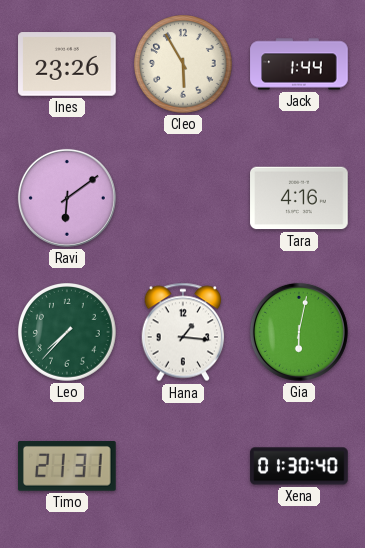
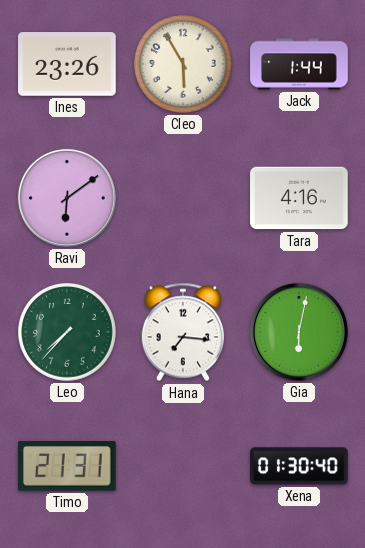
Hana: 1:16 -> 7:16
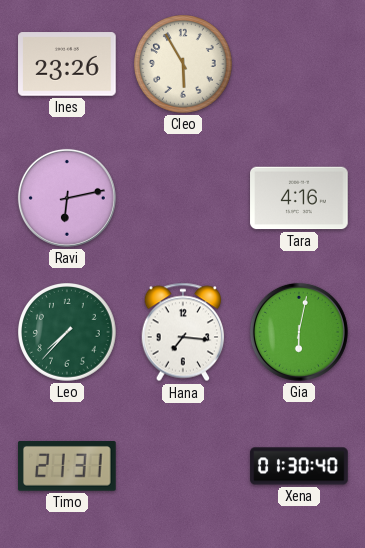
Jack: 1:44 -> none
Ravi: 6:09 -> 6:13
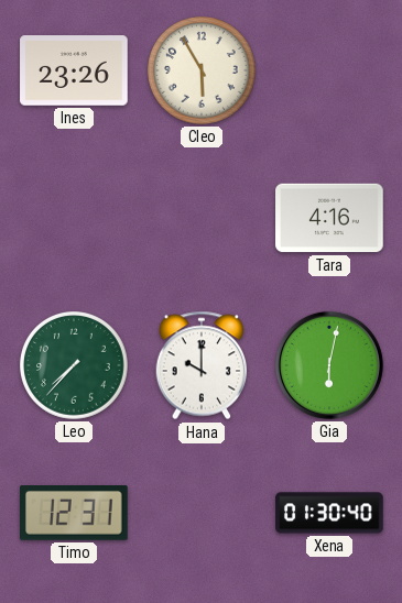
Ravi: 6:13 -> none
Hana: 7:16 -> 10:00
Timo: 21:31 -> 12:31
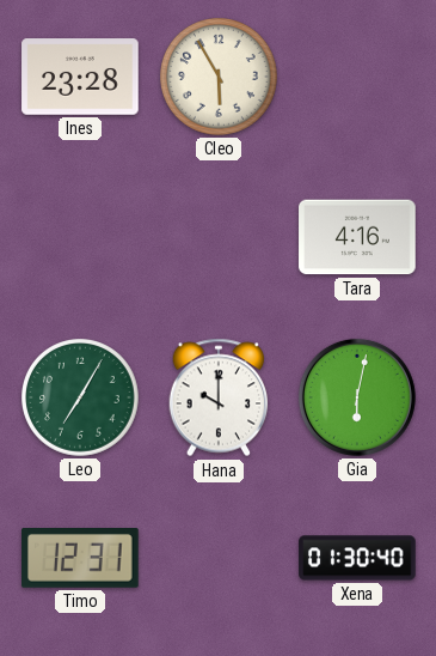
Ines: 23:26 -> 23:28
Leo: 7:37 -> 7:05
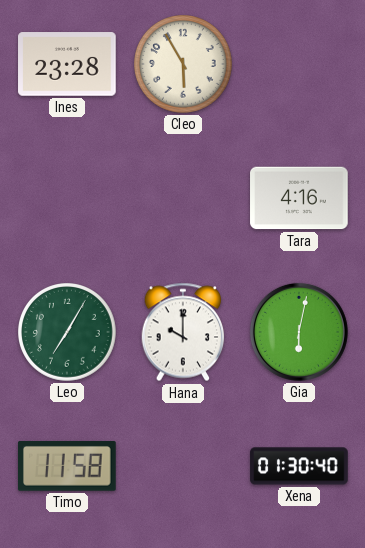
Timo: 12:31 -> 11:58
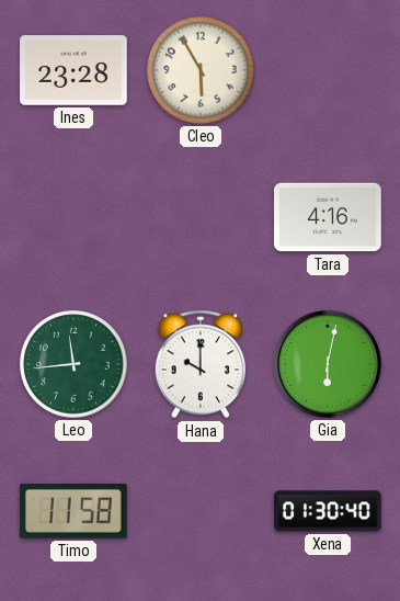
Leo: 7:05 -> 11:44
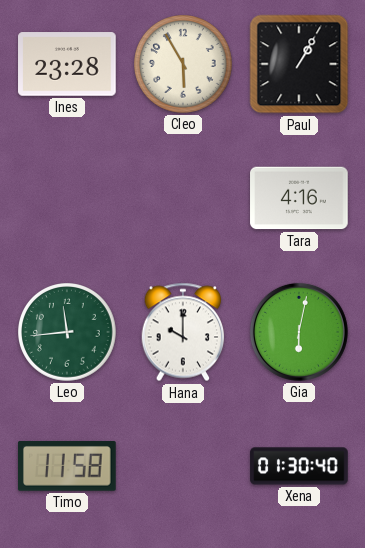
Paul: none -> 1:05
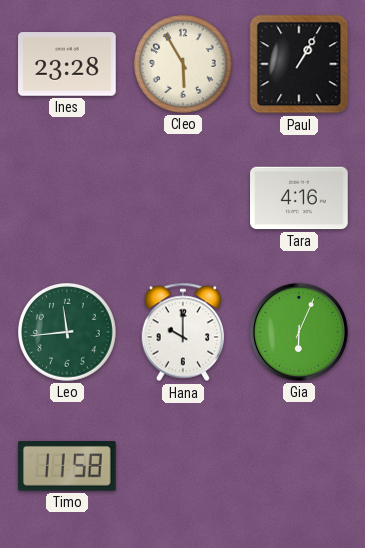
Gia: 6:02 -> 6:04
Xena: 01:30 -> none
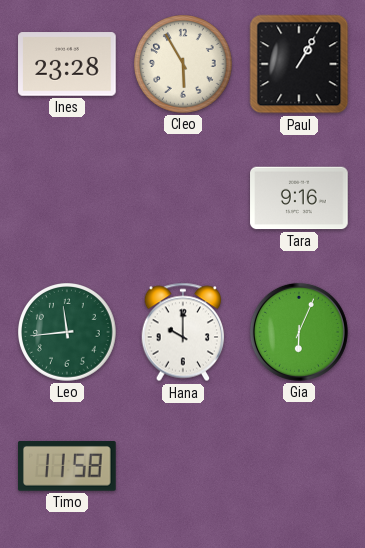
Tara: 4:16 -> 9:16
